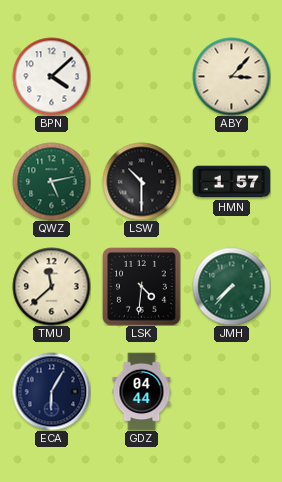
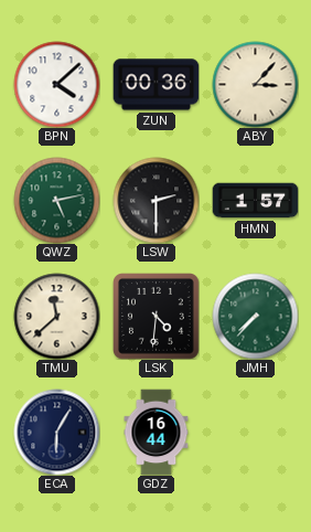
ZUN: none -> 00:36
LSW: 10:30 -> 2:30
GDZ: 04:44 -> 16:44
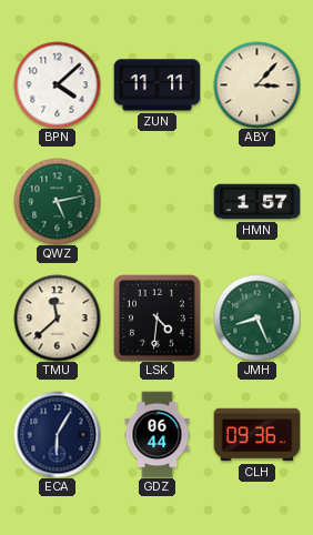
ZUN: 00:36 -> 11:11
LSW: 2:30 -> none
JMH: 7:37 -> 8:26
GDZ: 16:44 -> 06:44
CLH: none -> 09:36
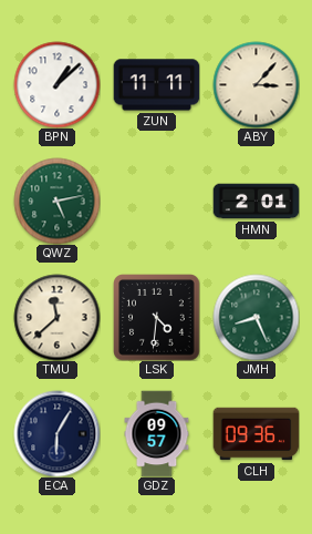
BPN: 4:08 -> 1:08
HMN: 1:57 -> 2:01
GDZ: 06:44 -> 09:57
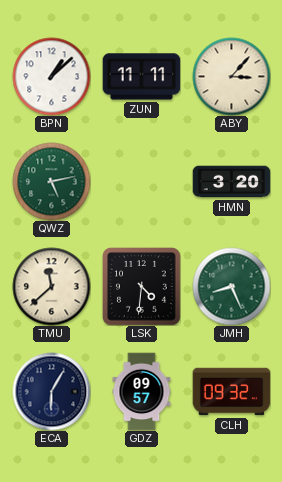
HMN: 2:01 -> 3:20
CLH: 09:36 -> 09:32
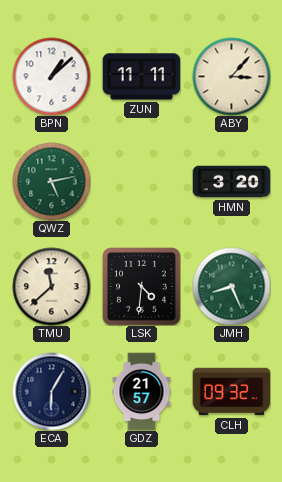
GDZ: 09:57 -> 21:57
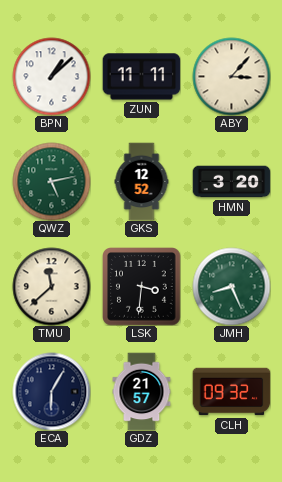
GKS: none -> 12:52
LSK: 4:31 -> 3:31
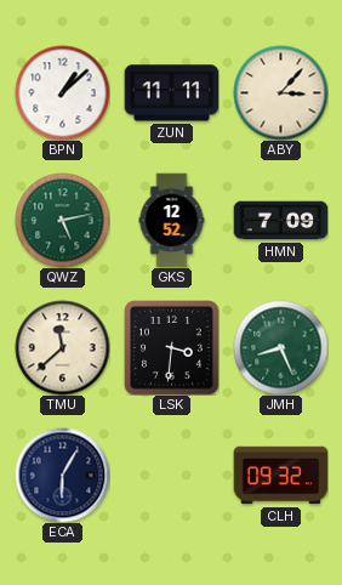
HMN: 3:20 -> 7:09
GDZ: 21:57 -> none
